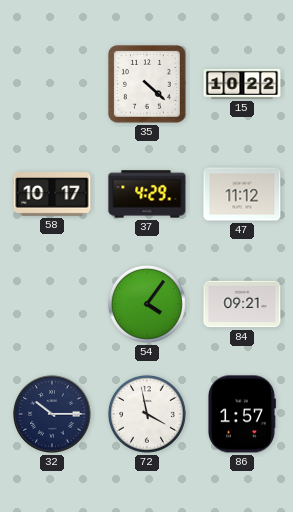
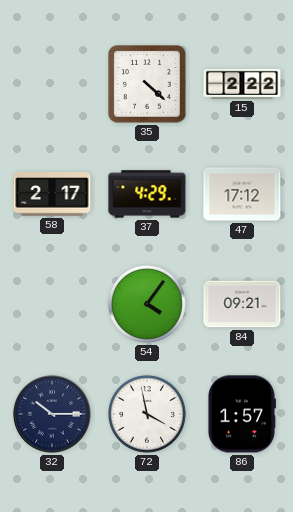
15: 10:22 -> 2:22
58: 10:17 -> 2:17
47: 11:12 -> 17:12
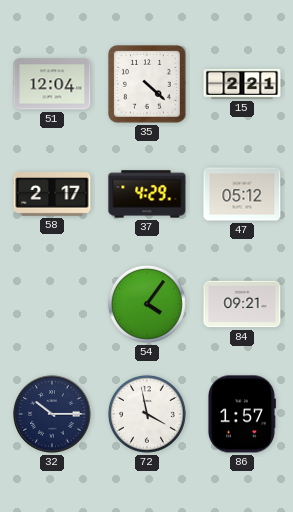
51: none -> 12:04
15: 2:22 -> 2:21
47: 17:12 -> 05:12
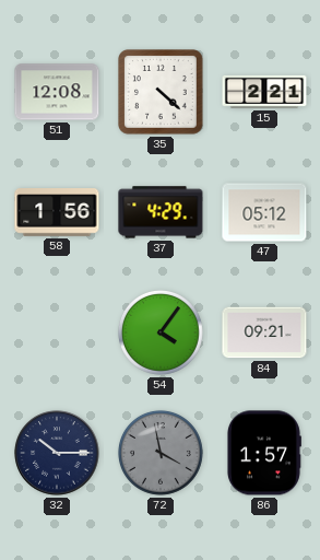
51: 12:04 -> 12:08
58: 2:17 -> 1:56
72 dial: white -> grey
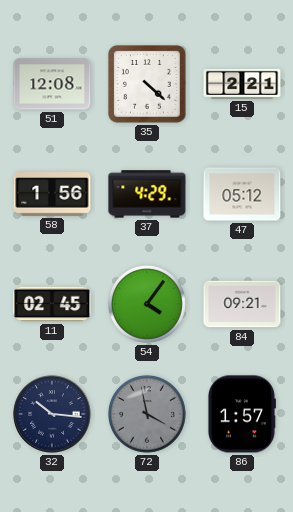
11: none -> 02:45
32: 10:15 -> 10:16
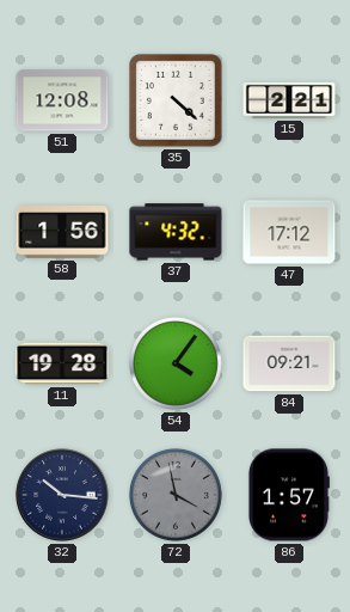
37: 4:29 -> 4:32
47: 05:12 -> 17:12
11: 02:45 -> 19:28
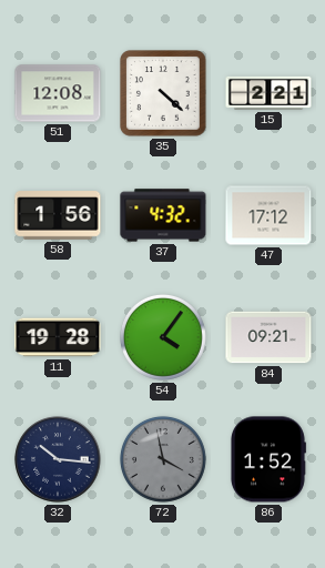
86: 1:57 -> 1:52
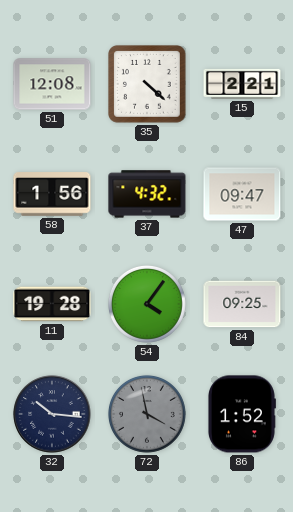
47: 17:12 -> 09:47
84: 09:21 -> 09:25
